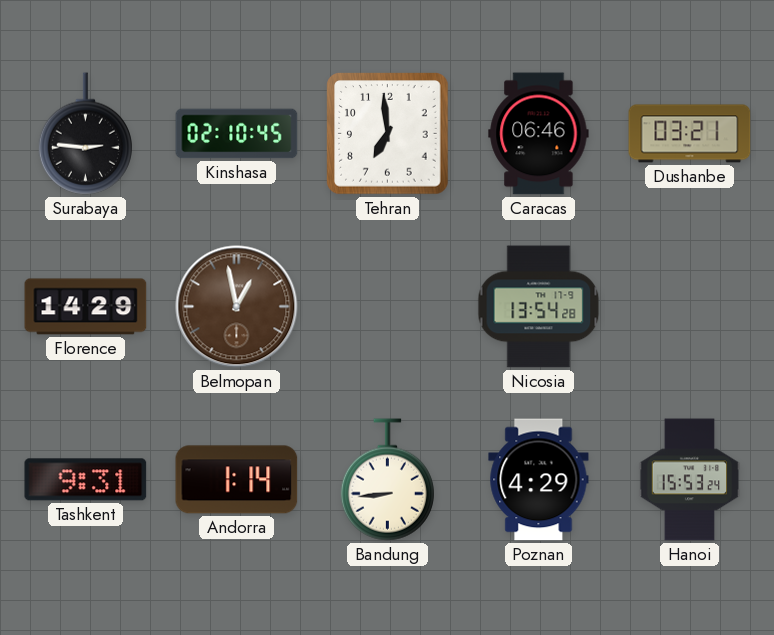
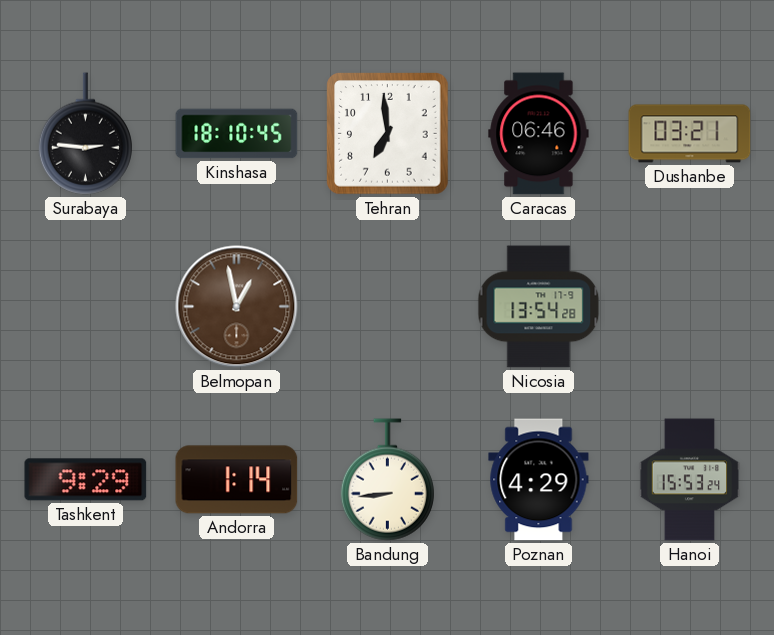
Kinshasa: 02:10 -> 18:10
Florence: 14:29 -> none
Tashkent: 9:31 -> 9:29
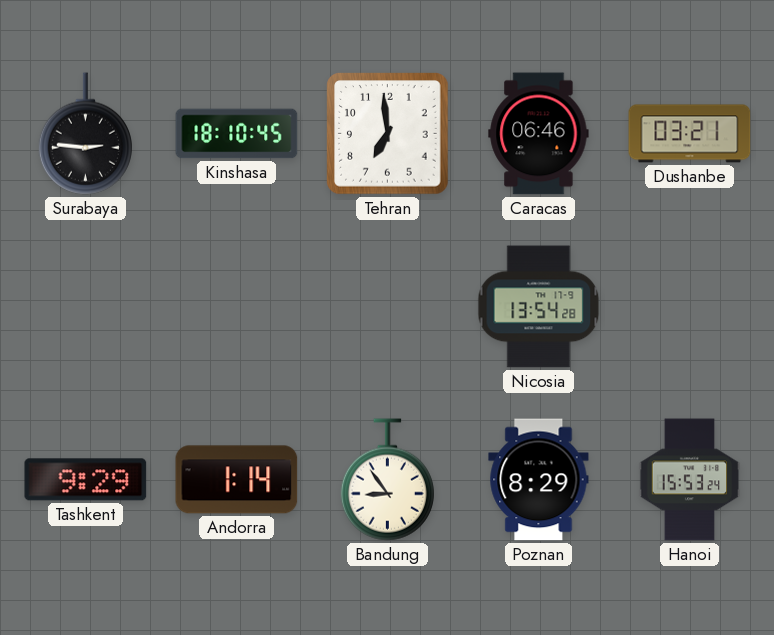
Belmopan: 12:58 -> none
Bandung: 8:44 -> 8:54
Poznan: 4:29 -> 8:29
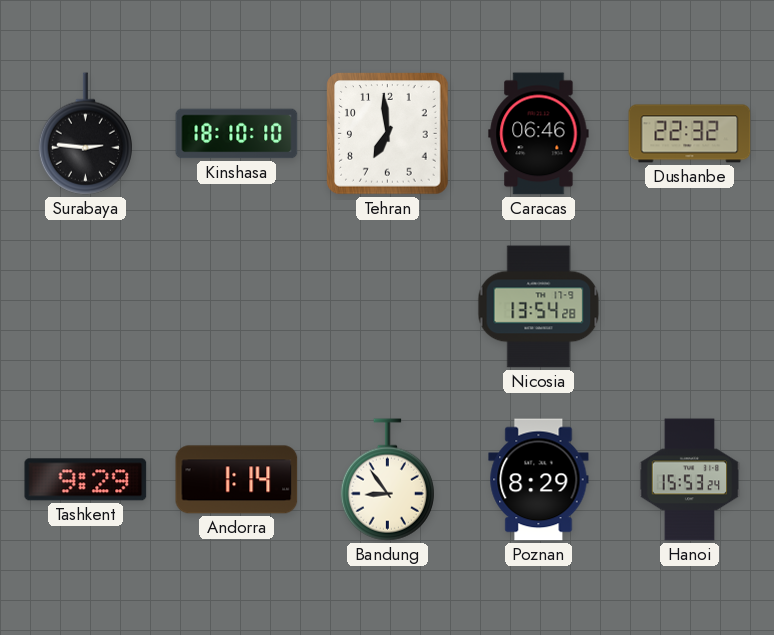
Kinshasa: 18:10:45 -> 18:10:10
Dushanbe: 03:21 -> 22:32
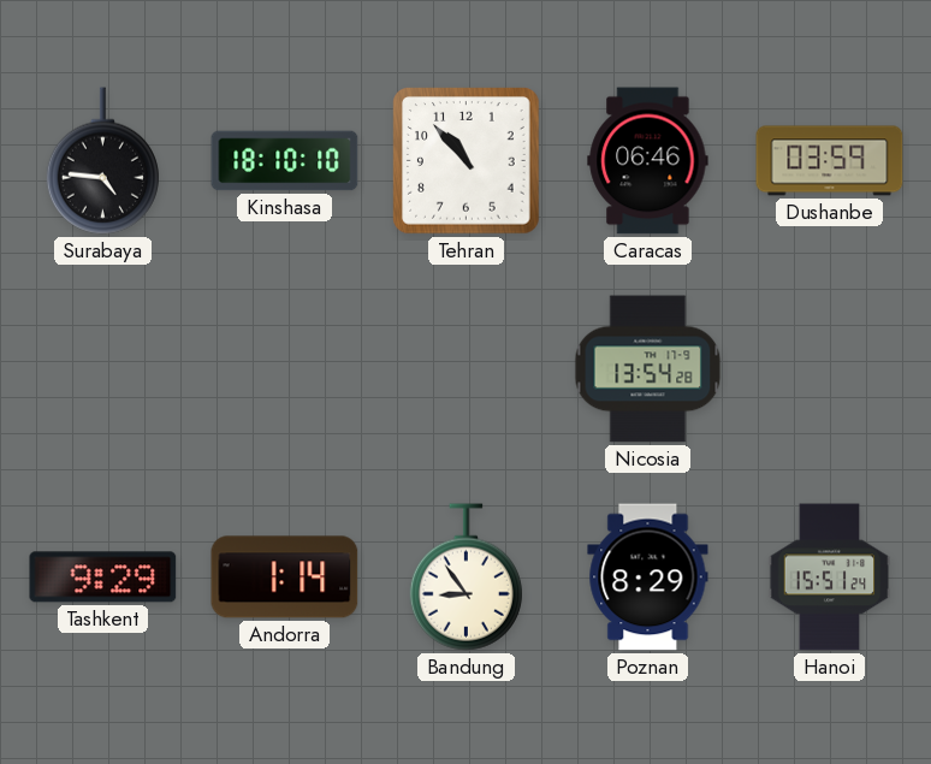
Surabaya: 2:46 -> 4:46
Tehran: 6:59 -> 10:53
Dushanbe: 22:32 -> 03:59
Hanoi: 15:53 -> 15:51
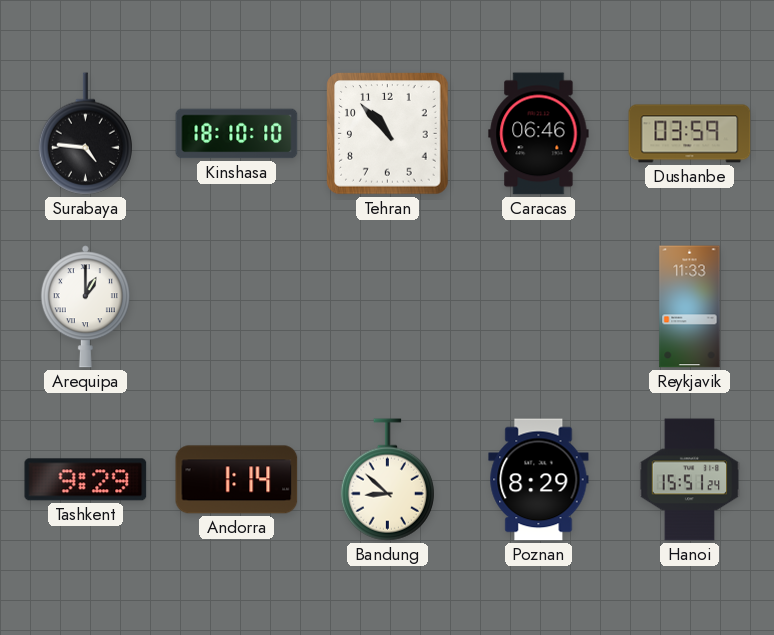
Arequipa: none -> 1:00
Nicosia: 13:54 -> none
Reykjavik: none -> 11:33
Bandung: 8:54 -> 8:52
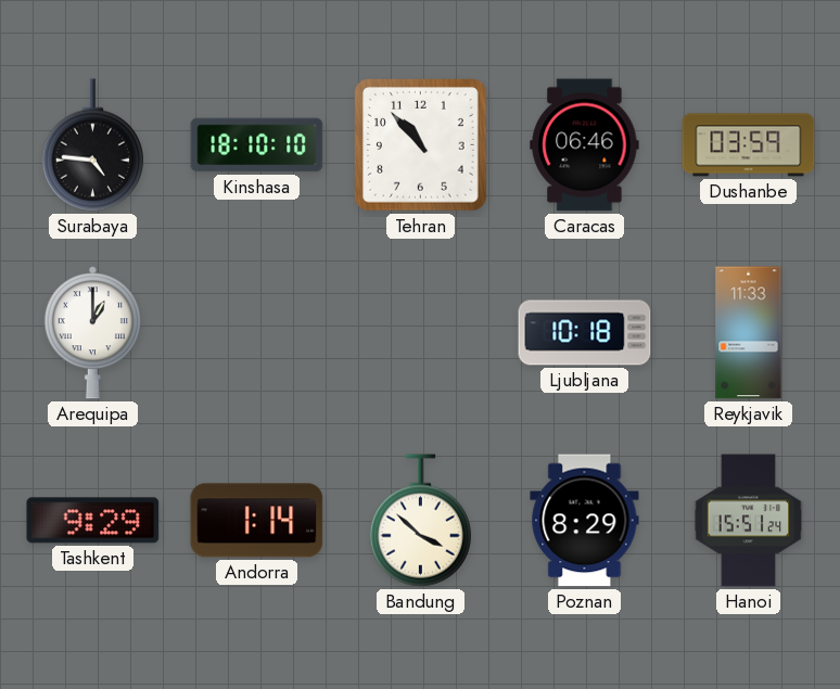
Ljubljana: none -> 10:18
Bandung: 8:52 -> 3:52
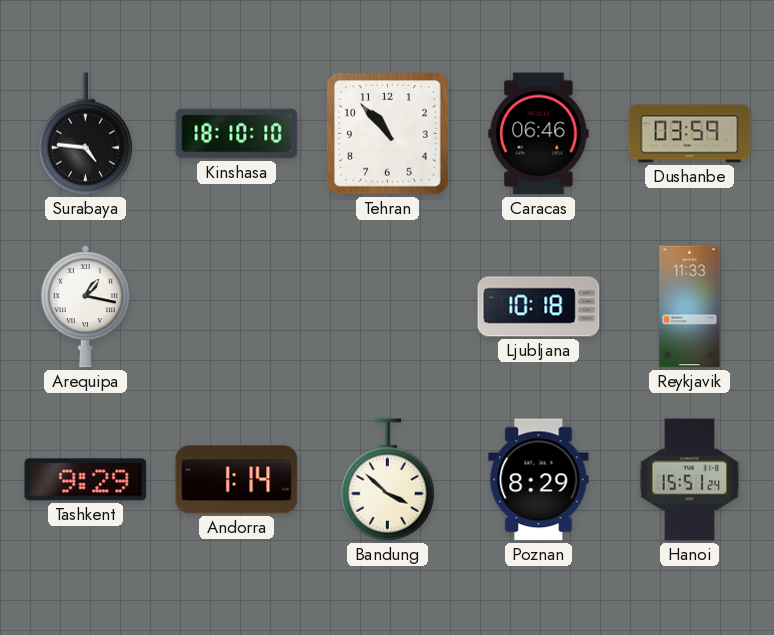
Arequipa: 1:00 -> 1:17
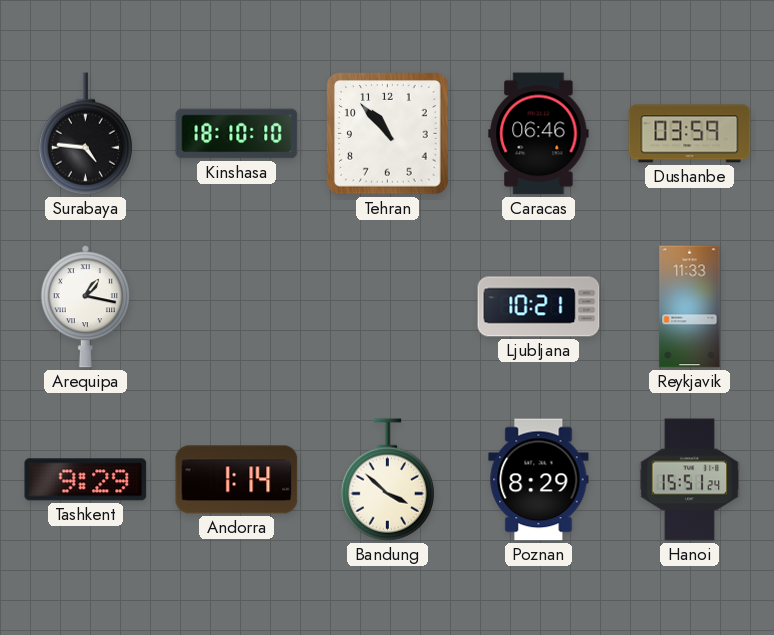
Ljubljana: 10:18 -> 10:21
